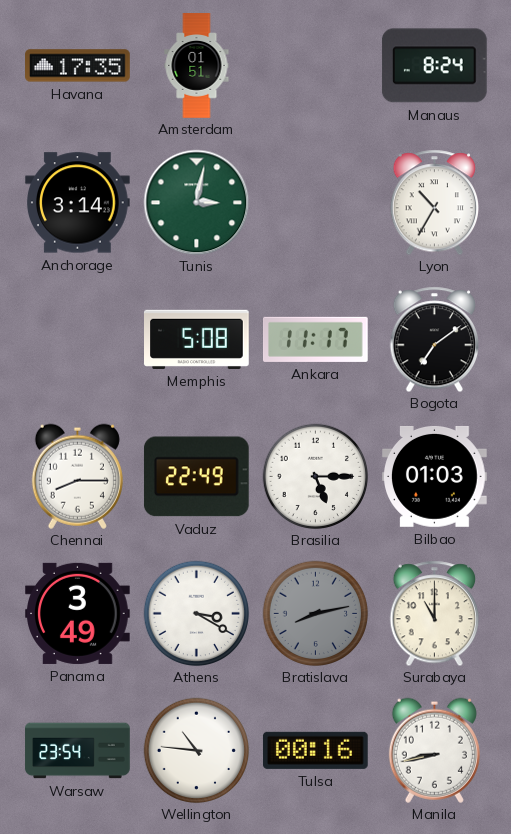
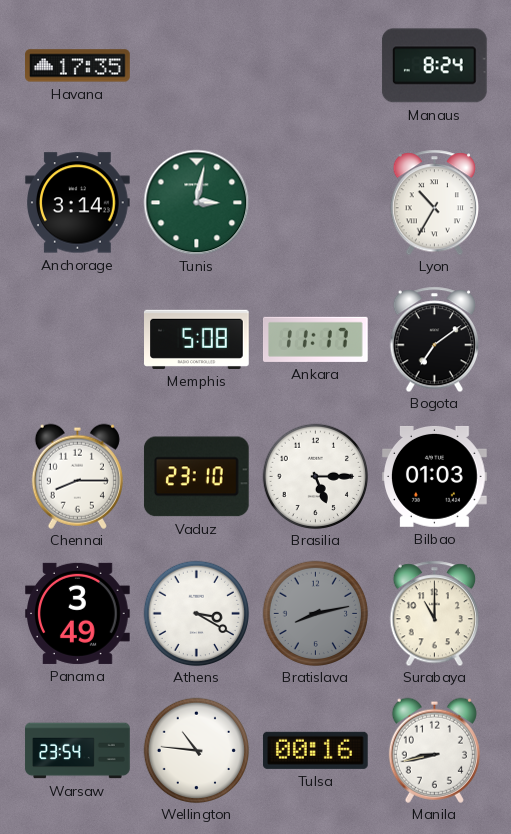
Amsterdam: 01:51 -> none
Vaduz: 22:49 -> 23:10
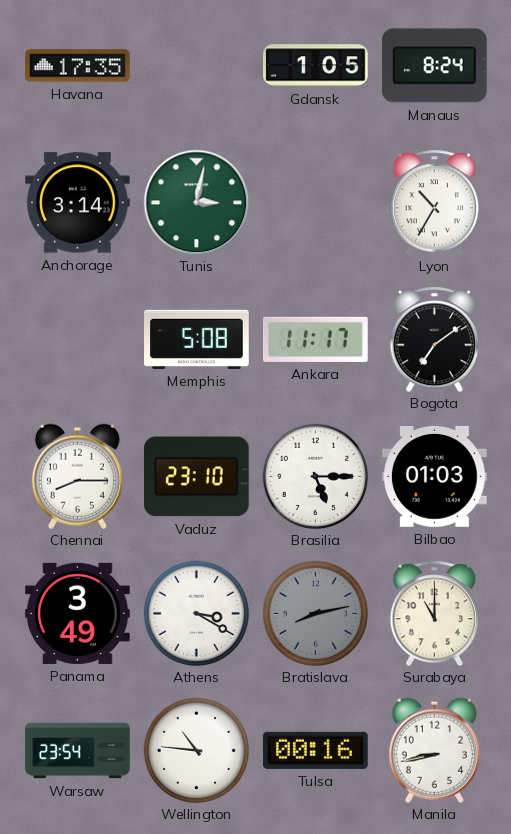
Gdansk: none -> 1:05
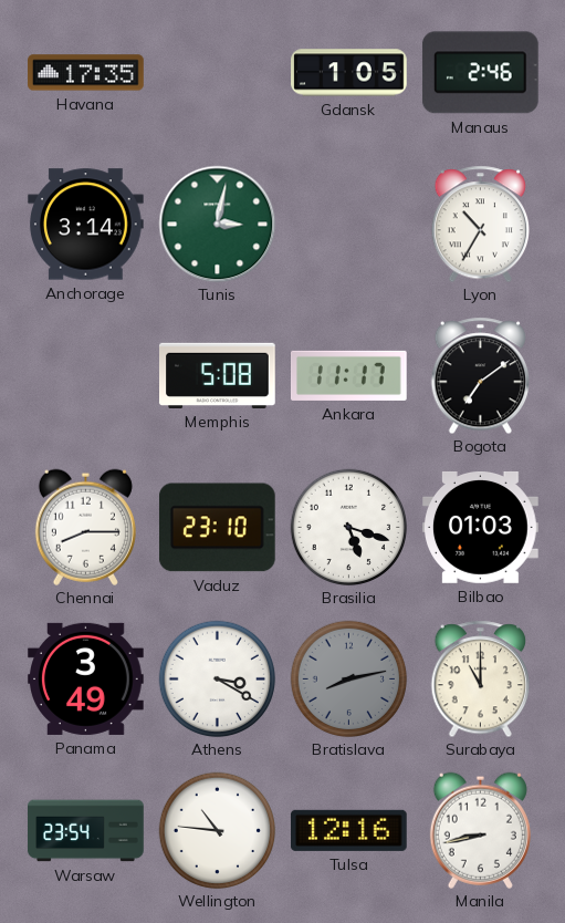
Manaus: 8:24 -> 2:46
Brasilia: 5:15 -> 5:18
Tulsa: 00:16 -> 12:16
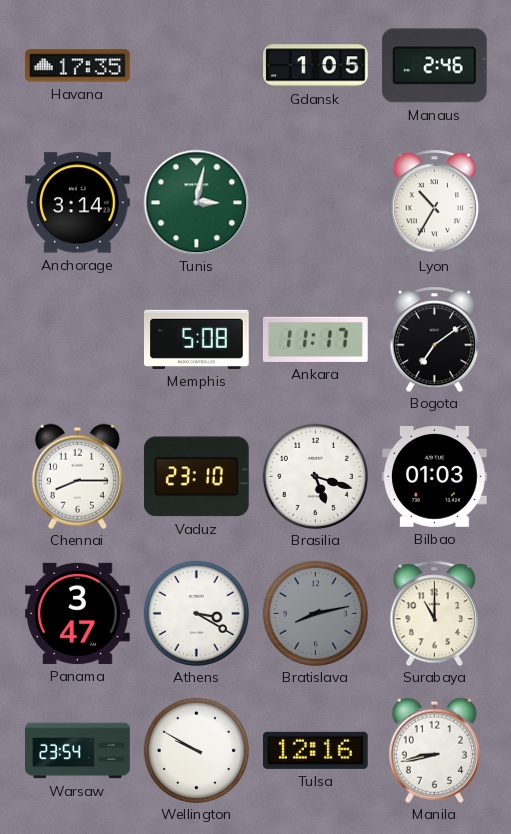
Panama: 3:49 -> 3:47
Wellington: 10:46 -> 9:50
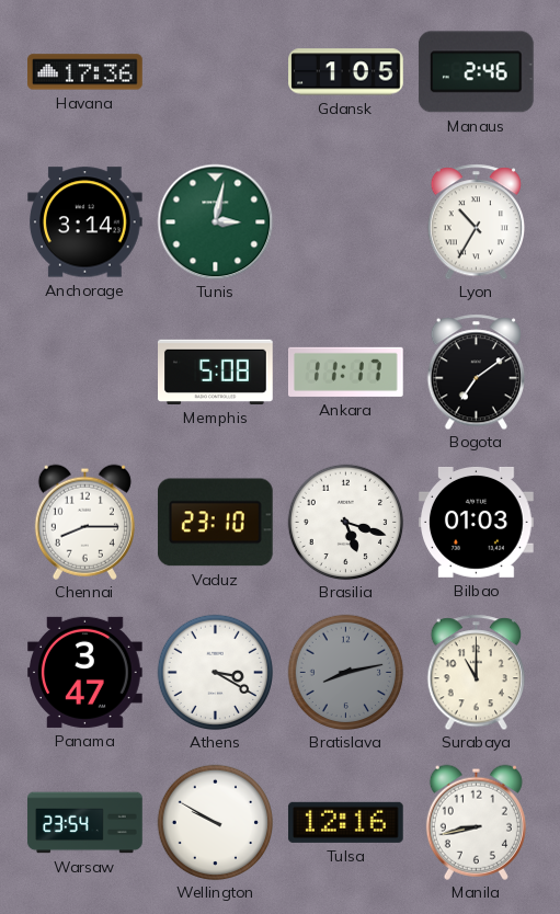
Havana: 17:35 -> 17:36
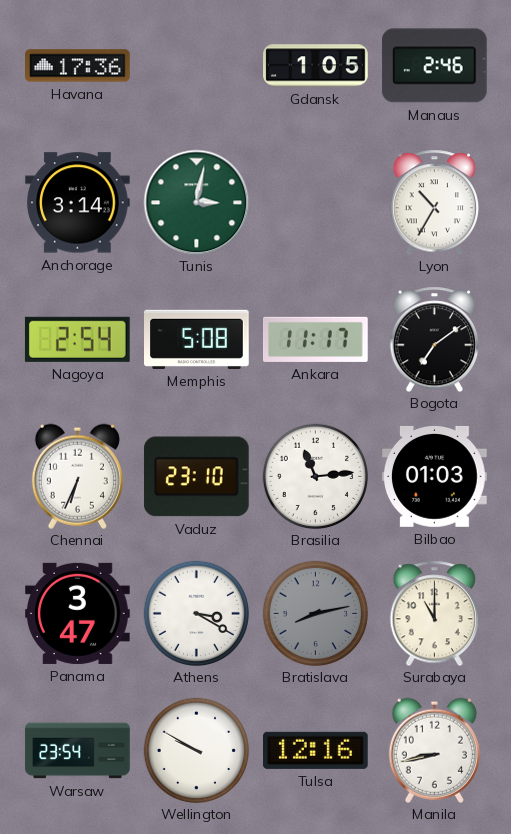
Nagoya: none -> 2:54
Chennai: 8:15 -> 6:34
Brasilia: 5:18 -> 11:14
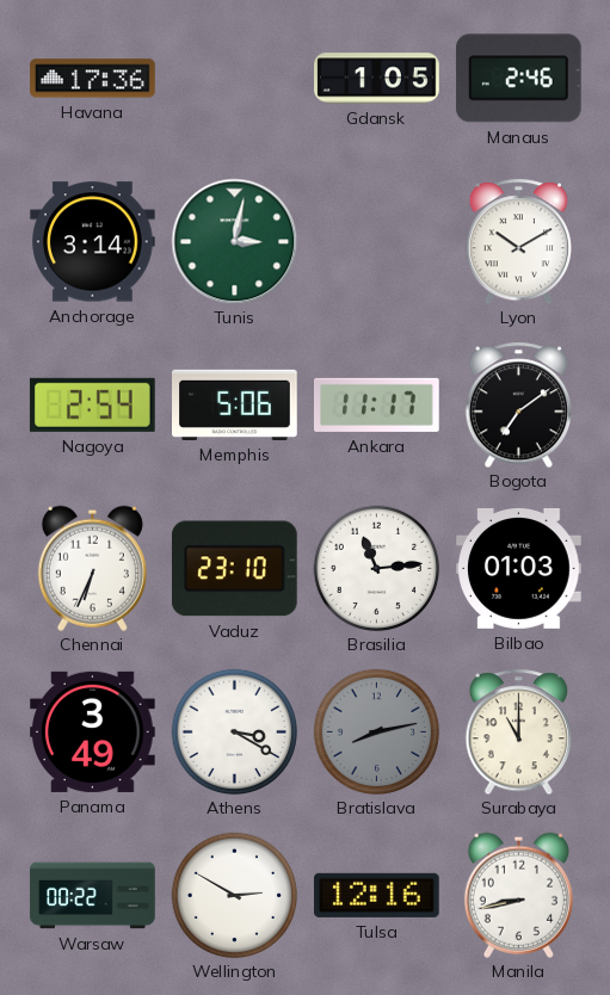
Lyon: 10:35 -> 10:10
Memphis: 5:08 -> 5:06
Panama: 3:47 -> 3:49
Warsaw: 23:54 -> 00:22
Wellington: 9:50 -> 2:50
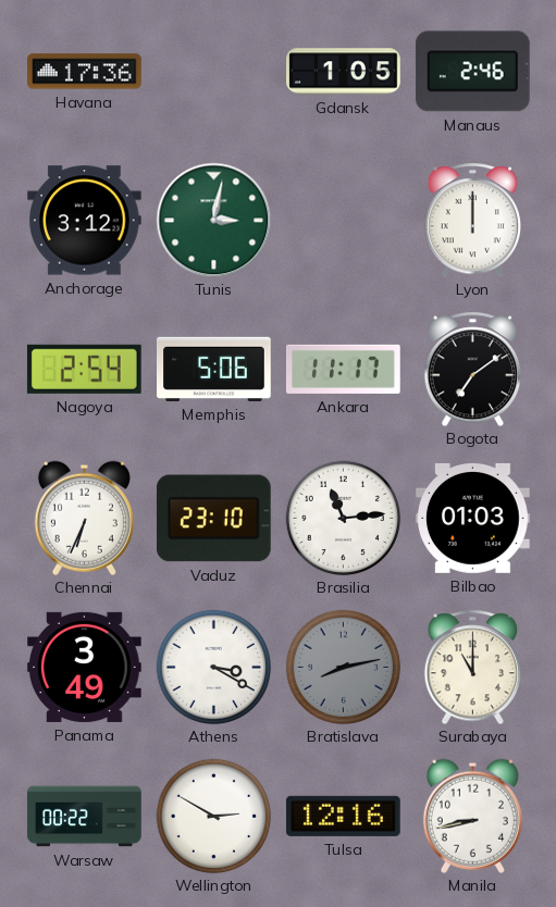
Anchorage: 3:14 -> 3:12
Lyon: 10:10 -> 12:00
